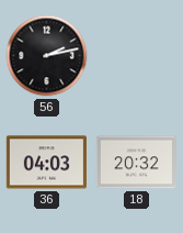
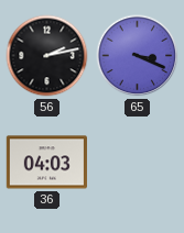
65: none -> 3:19
18: 20:32 -> none
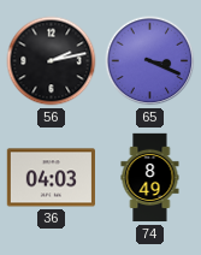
74: none -> 8:49
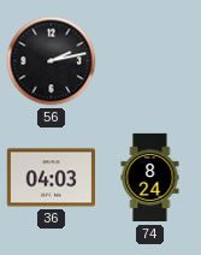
65: 3:19 -> none
74: 8:49 -> 8:24
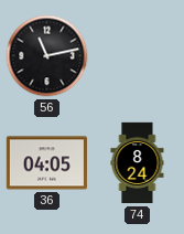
56: 2:13 -> 11:13
36: 04:03 -> 04:05
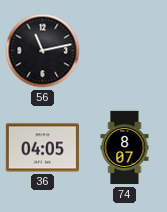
74: 8:24 -> 8:07
